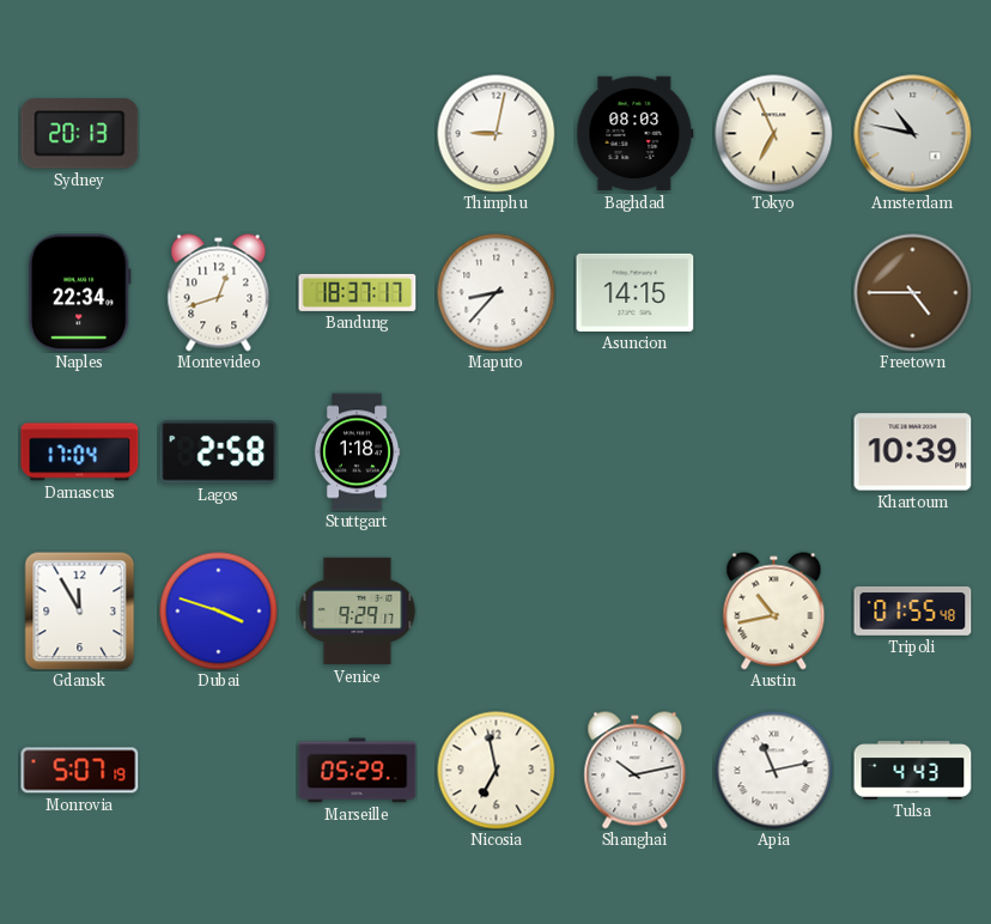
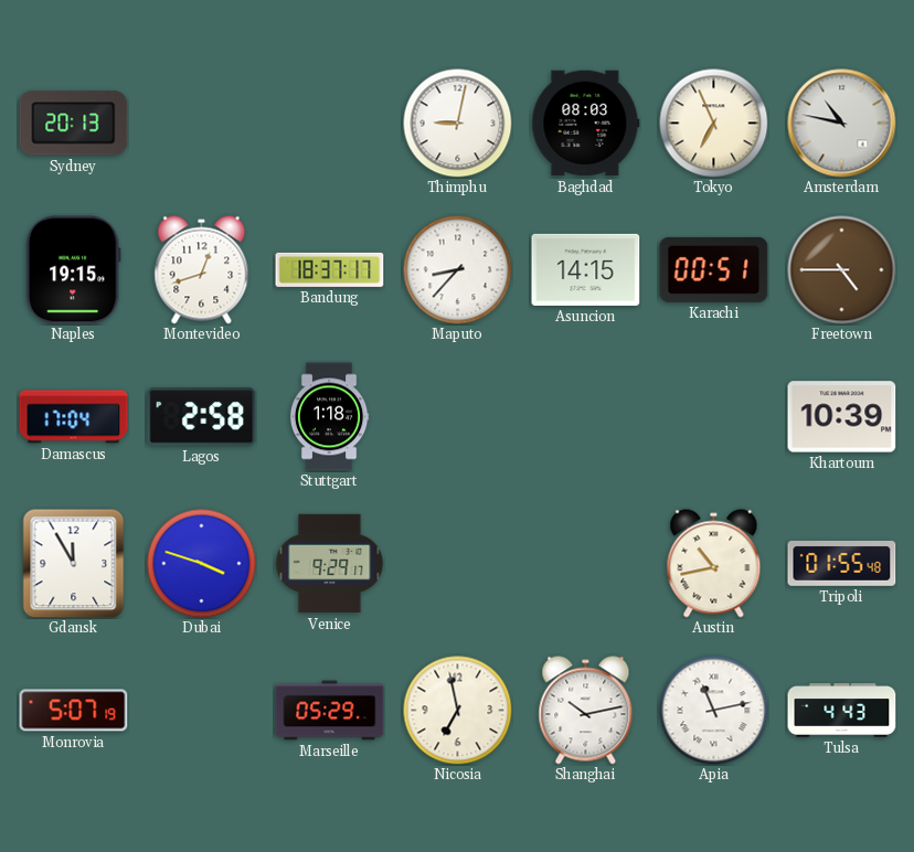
Naples: 22:34 -> 19:15
Karachi: none -> 00:51
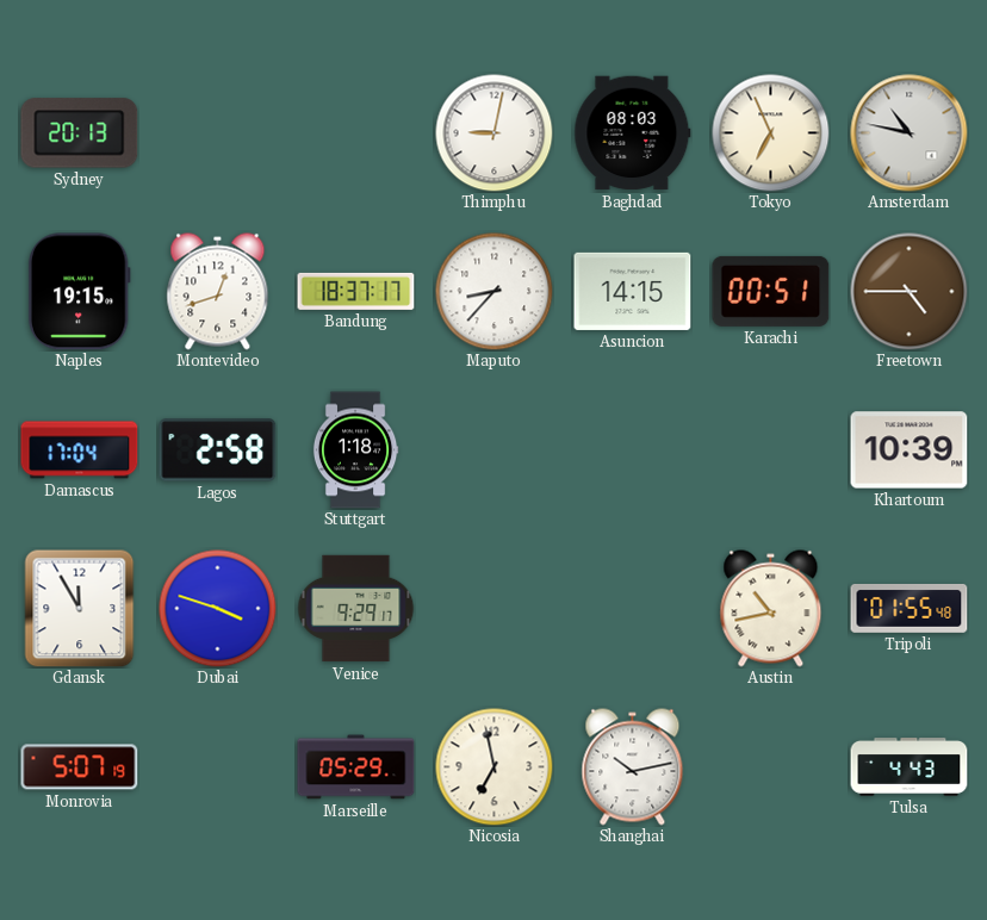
Apia: 11:13 -> none
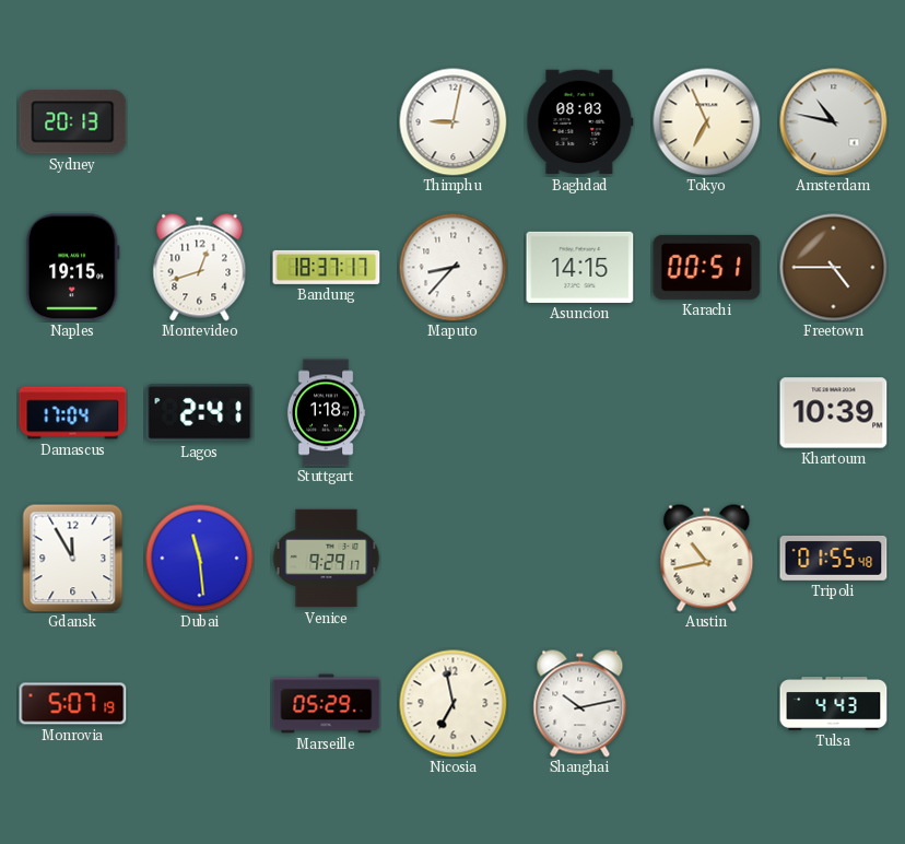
Lagos: 2:58 -> 2:41
Dubai: 3:48 -> 11:29
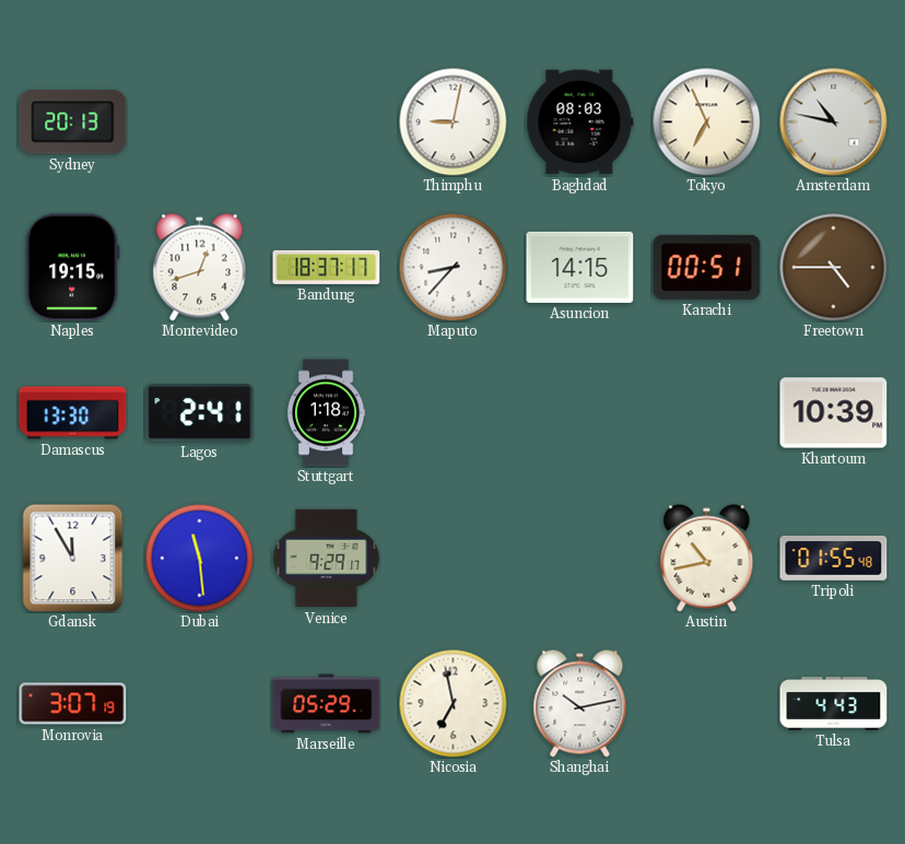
Damascus: 17:04 -> 13:30
Monrovia: 5:07 -> 3:07
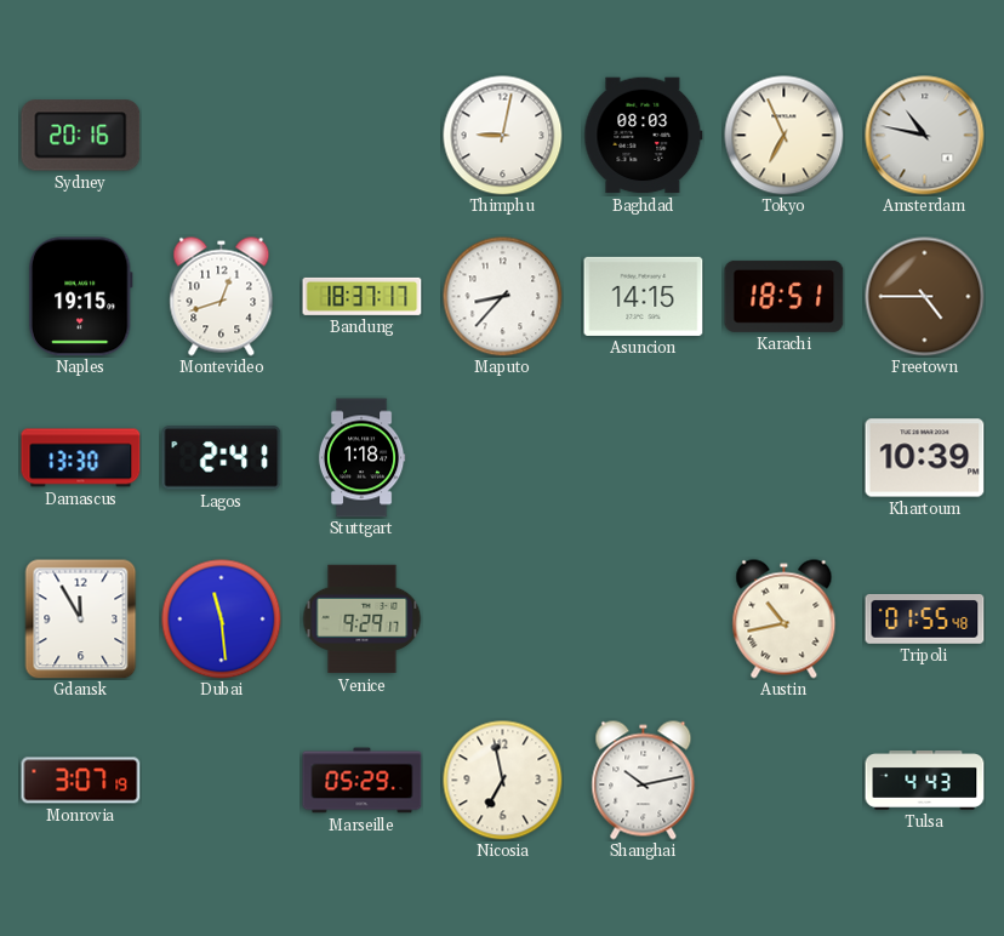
Sydney: 20:13 -> 20:16
Karachi: 00:51 -> 18:51
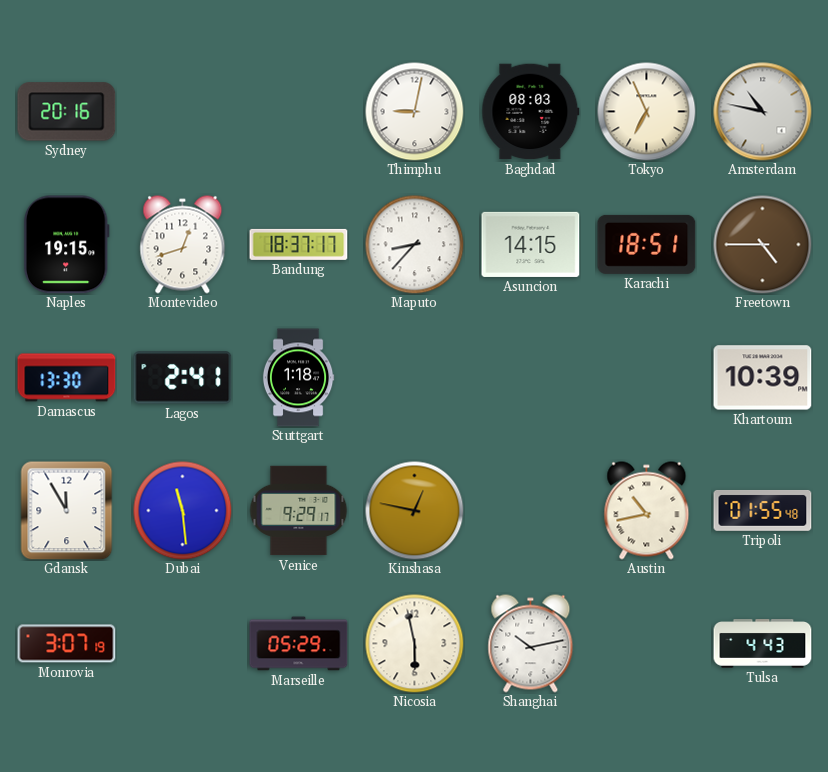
Kinshasa: none -> 12:47
Nicosia: 6:58 -> 5:58
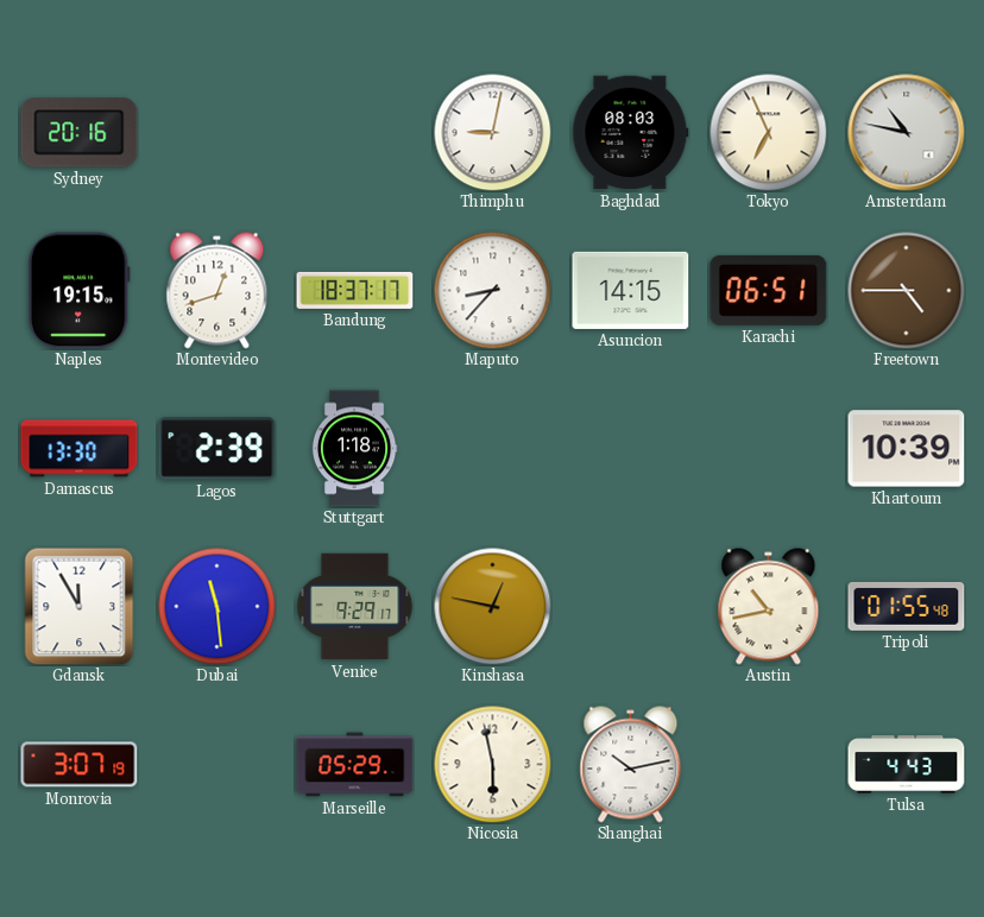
Karachi: 18:51 -> 06:51
Lagos: 2:41 -> 2:39
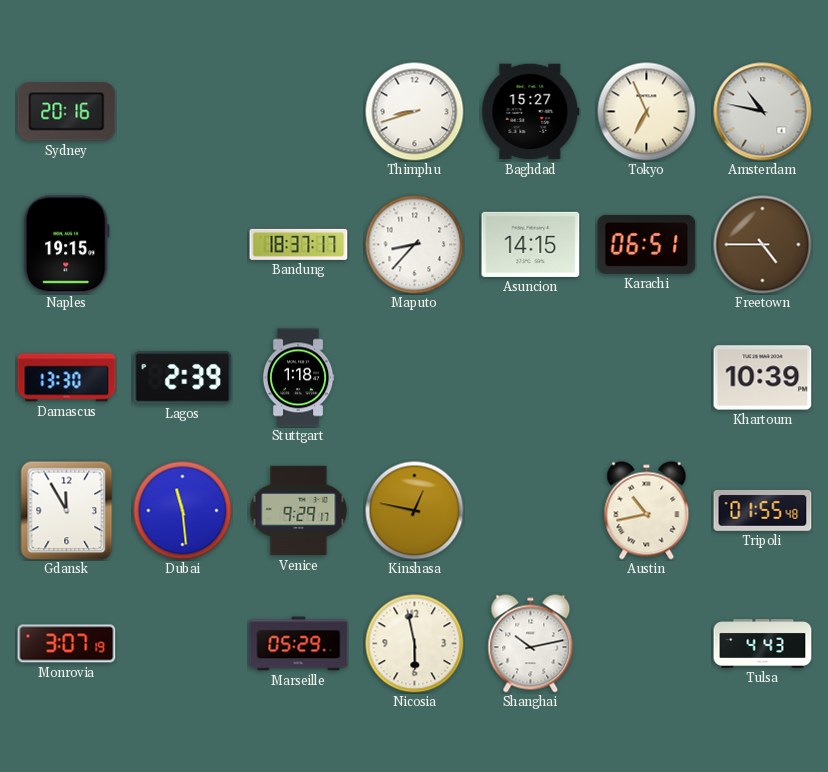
Thimphu: 9:02 -> 8:42
Baghdad: 08:03 -> 15:27
Montevideo: 12:42 -> none
